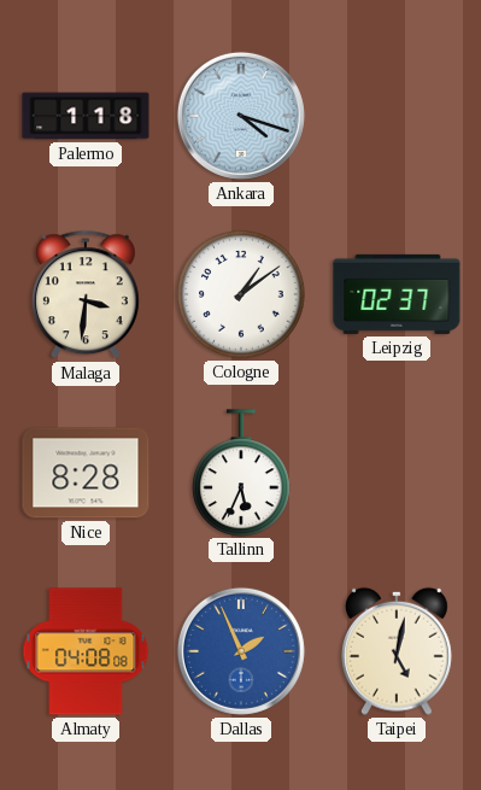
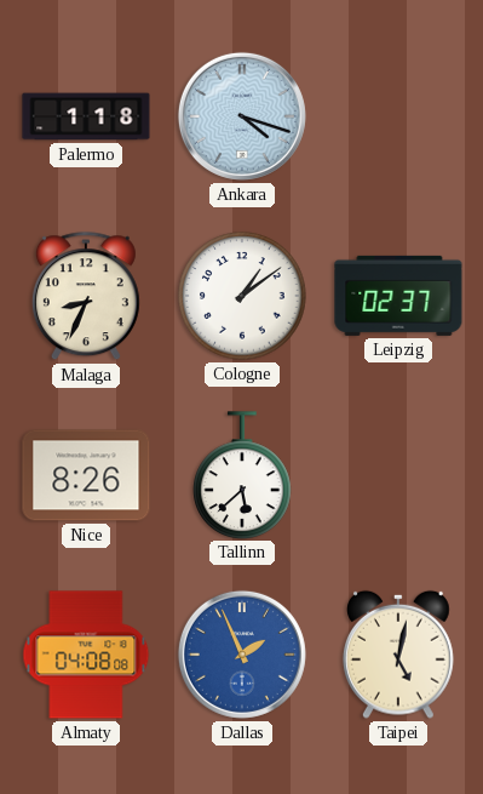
Malaga: 3:31 -> 8:34
Nice: 8:28 -> 8:26
Tallinn: 5:34 -> 5:38
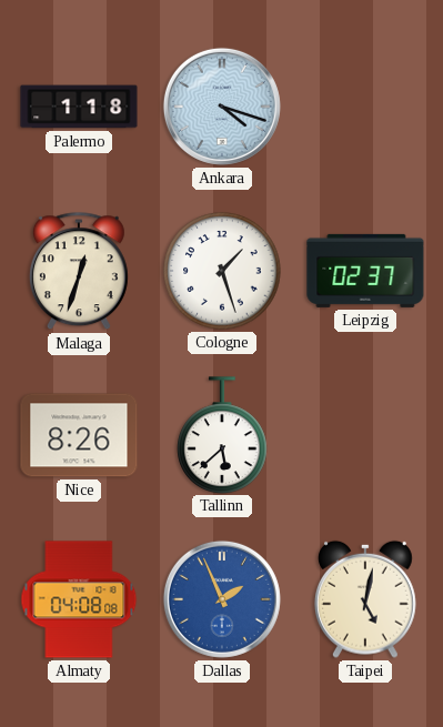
Malaga: 8:34 -> 12:33
Cologne: 1:09 -> 1:27
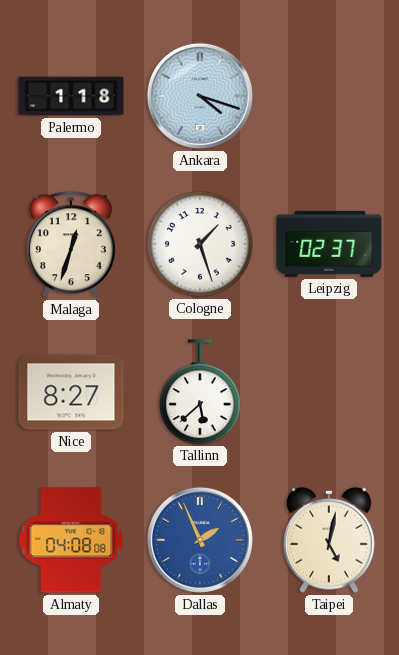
Nice: 8:26 -> 8:27
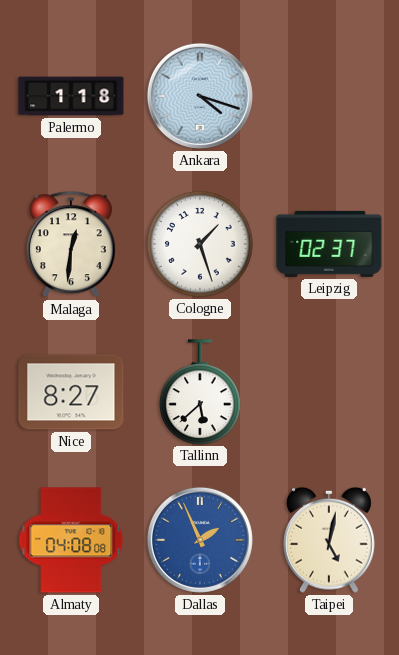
Malaga: 12:33 -> 12:31
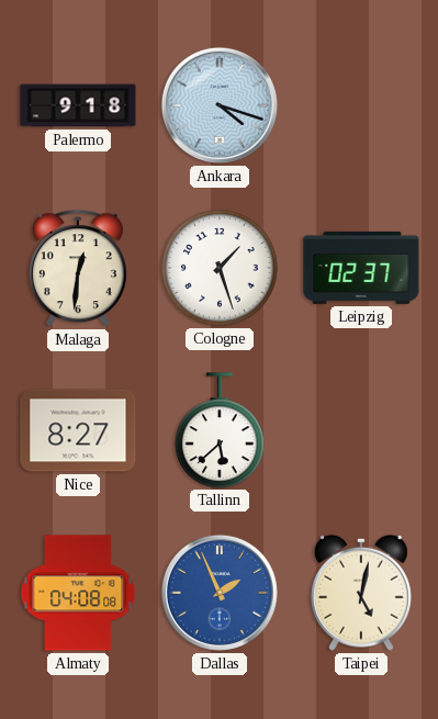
Palermo: 1:18 -> 9:18
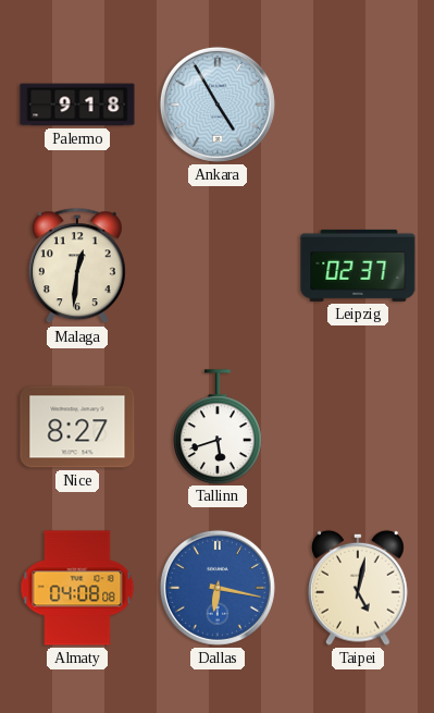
Ankara: 4:18 -> 4:55
Cologne: 1:27 -> none
Tallinn: 5:38 -> 5:42
Dallas: 1:56 -> 6:17
